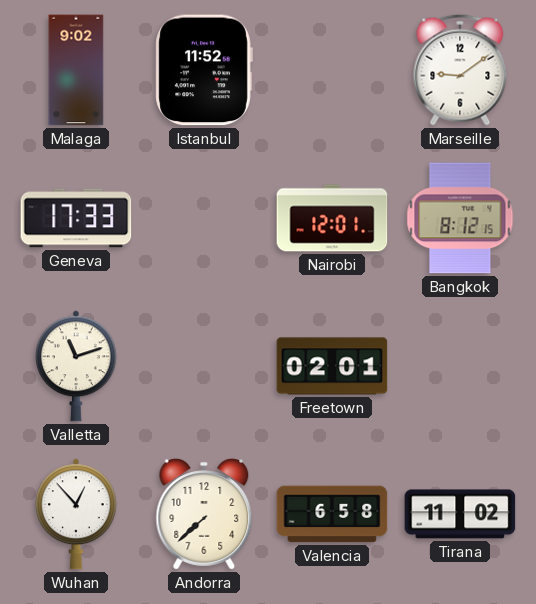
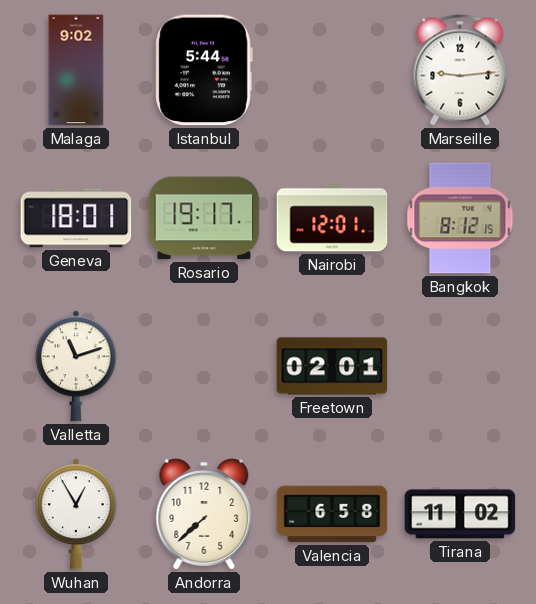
Istanbul: 11:52 -> 5:44
Marseille: 9:09 -> 9:14
Geneva: 17:33 -> 18:01
Rosario: none -> 19:17
Wuhan: 12:53 -> 12:55
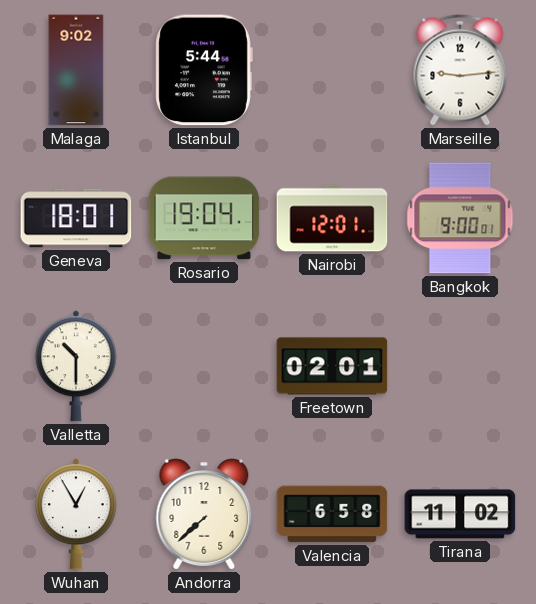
Rosario: 19:17 -> 19:04
Bangkok: 8:12 -> 9:00
Valletta: 11:12 -> 10:30
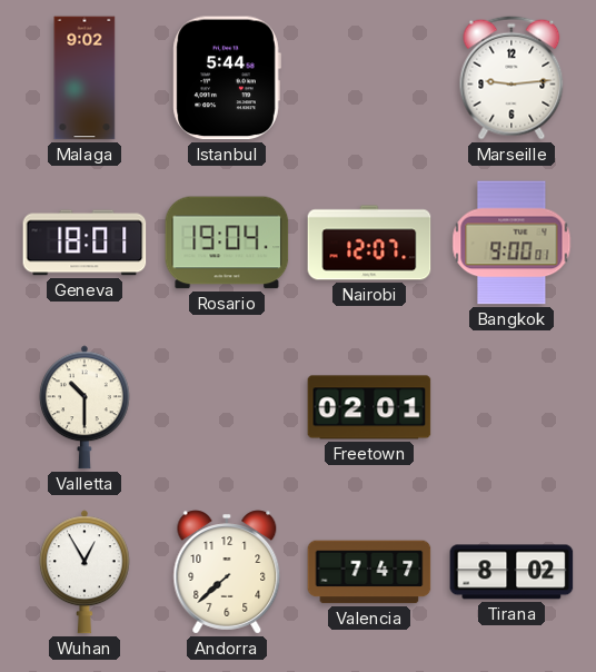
Nairobi: 12:01 -> 12:07
Valencia: 6:58 -> 7:47
Tirana: 11:02 -> 8:02
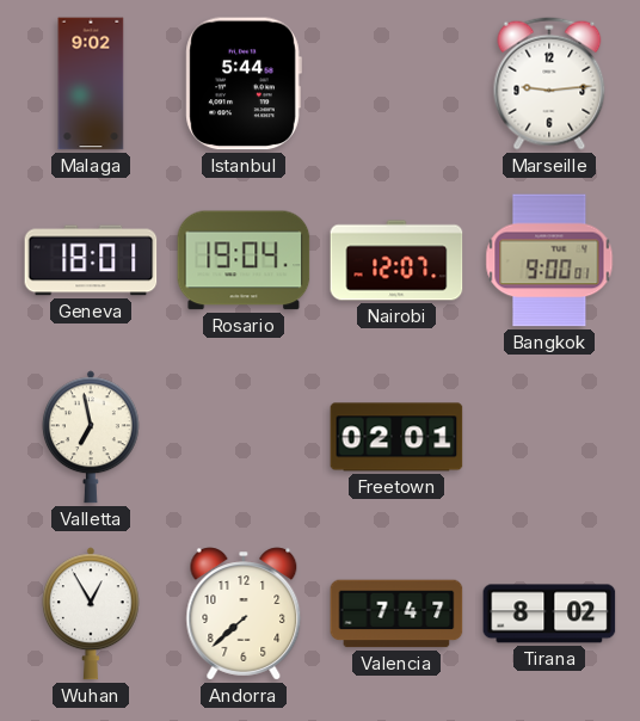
Valletta: 10:30 -> 6:58
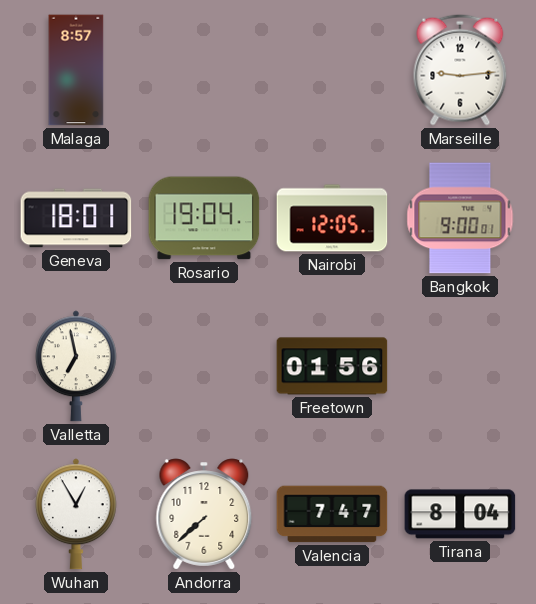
Malaga: 9:02 -> 8:57
Istanbul: 5:44 -> none
Nairobi: 12:07 -> 12:05
Freetown: 02:01 -> 01:56
Tirana: 8:02 -> 8:04
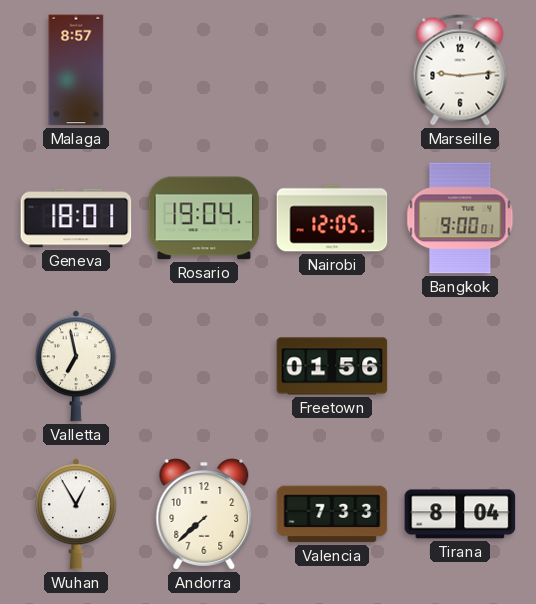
Valencia: 7:47 -> 7:33
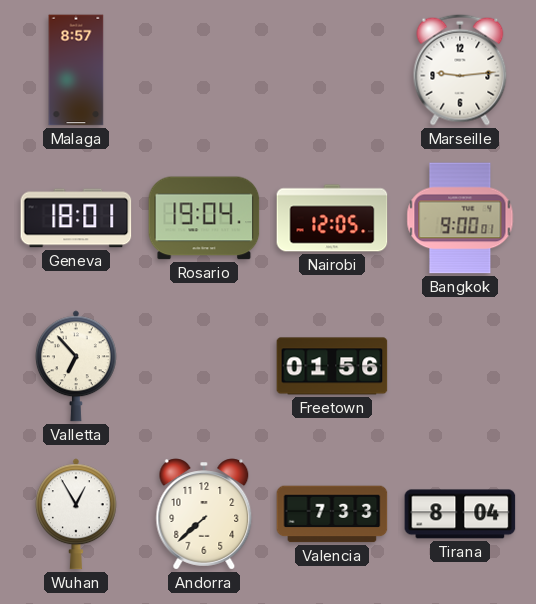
Valletta: 6:58 -> 6:53
